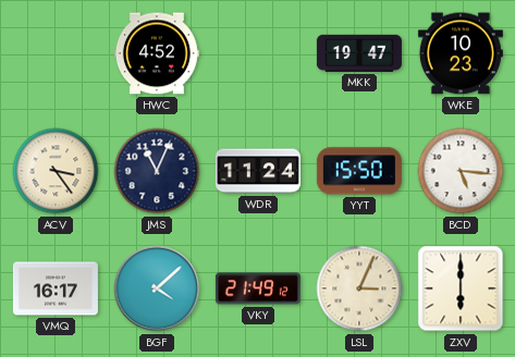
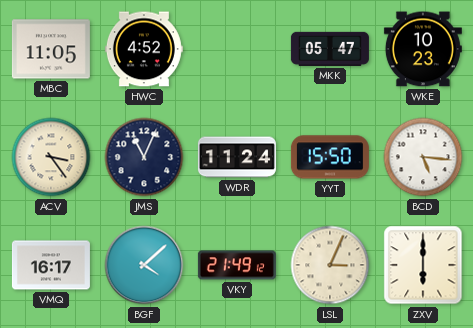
MBC: none -> 11:05
MKK: 19:47 -> 05:47
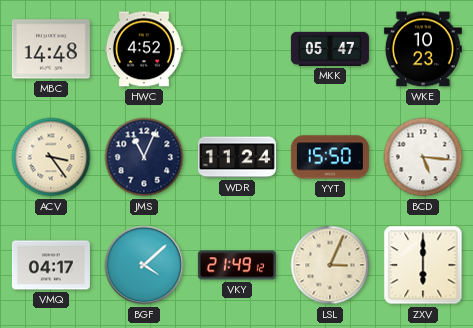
MBC: 11:05 -> 14:48
VMQ: 16:17 -> 04:17
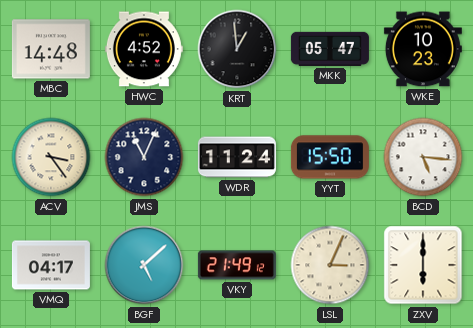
KRT: none -> 12:59
BGF: 4:08 -> 5:08
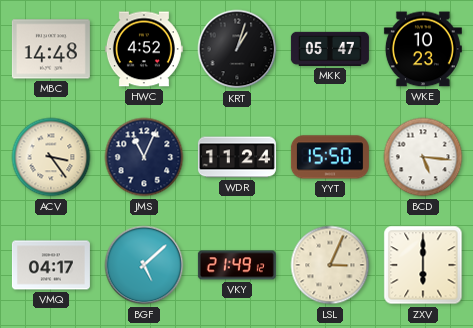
KRT: 12:59 -> 1:03
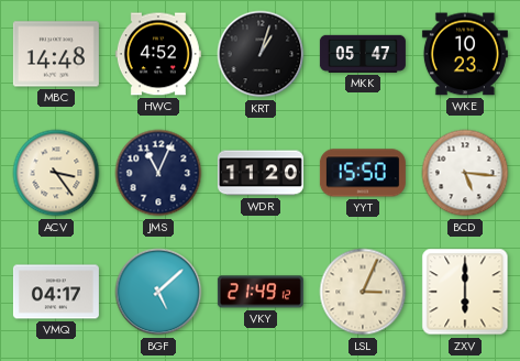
WDR: 11:24 -> 11:20
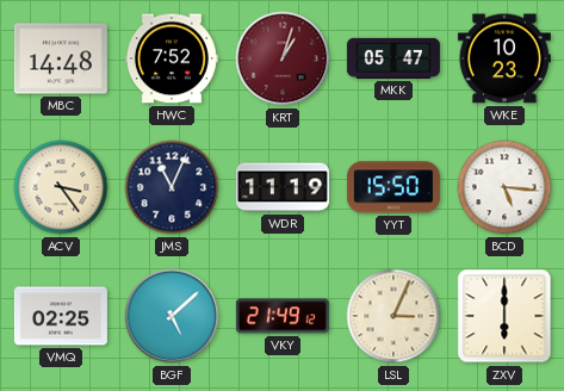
HWC: 4:52 -> 7:52
KRT dial: black -> burgundy
WDR: 11:20 -> 11:19
VMQ: 04:17 -> 02:25
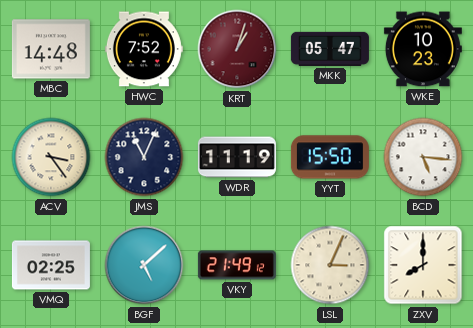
ZXV: 6:00 -> 8:00
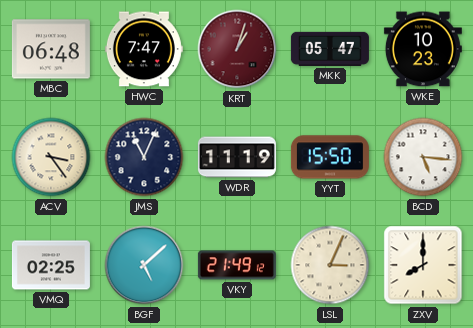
MBC: 14:48 -> 06:48
HWC: 7:52 -> 7:47
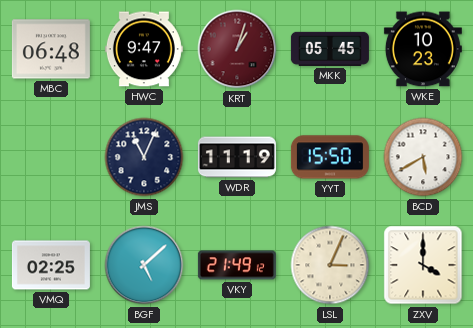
HWC: 7:47 -> 9:47
MKK: 05:47 -> 05:45
ACV: 3:24 -> none
BCD: 5:16 -> 5:40
ZXV: 8:00 -> 4:00
